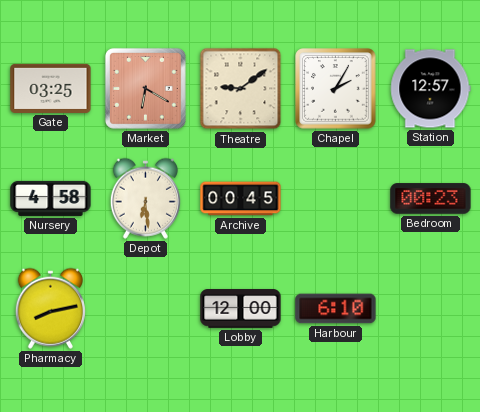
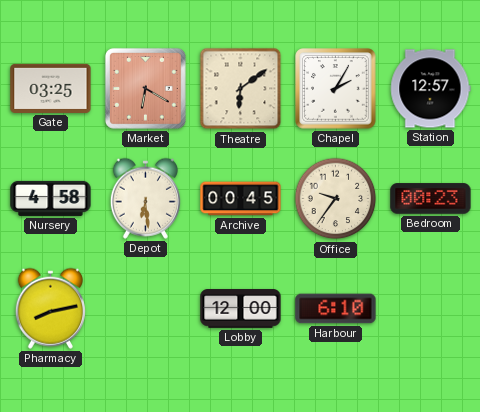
Theatre: 9:09 -> 6:09
Office: none -> 9:36
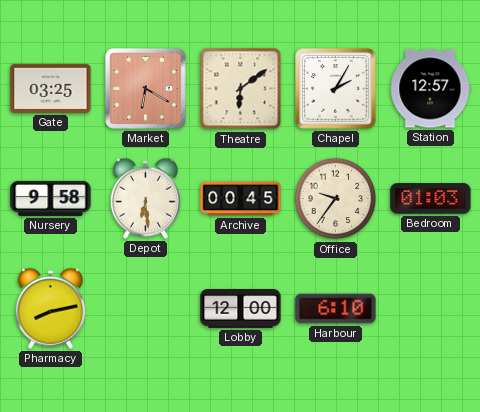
Nursery: 4:58 -> 9:58
Bedroom: 00:23 -> 01:03
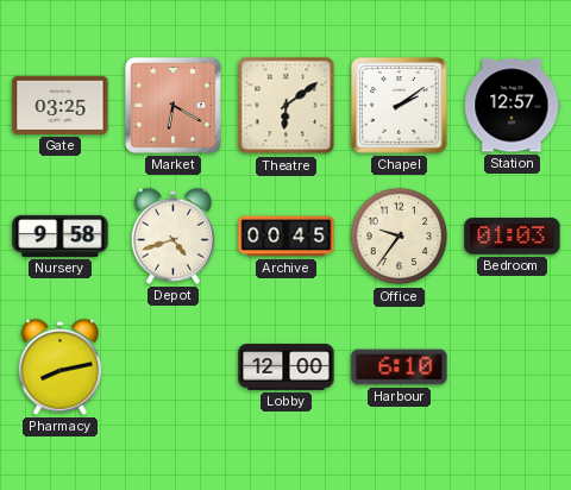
Chapel: 2:05 -> 2:09
Depot: 6:29 -> 4:42
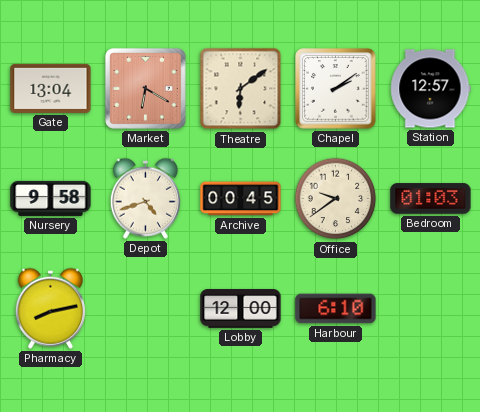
Gate: 03:25 -> 13:04
Office: 9:36 -> 9:39
